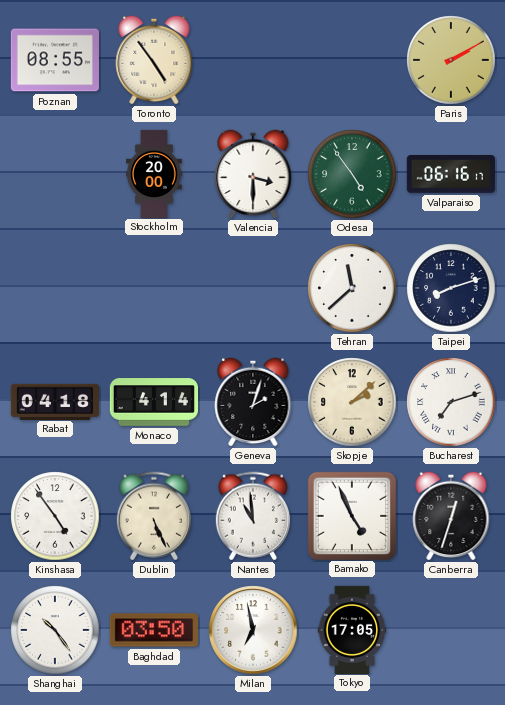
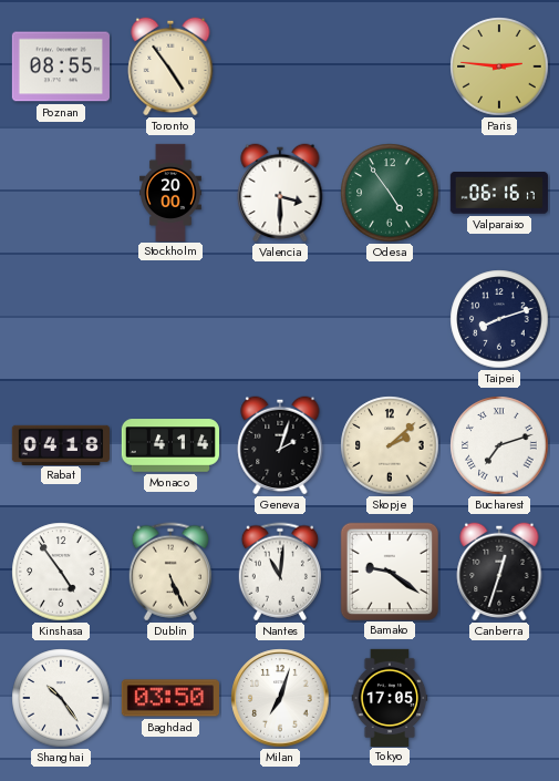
Paris: 2:10 -> 2:46
Tehran: 11:38 -> none
Nantes: 10:59 -> 11:01
Bamako: 4:56 -> 9:21
Milan: 6:58 -> 7:03
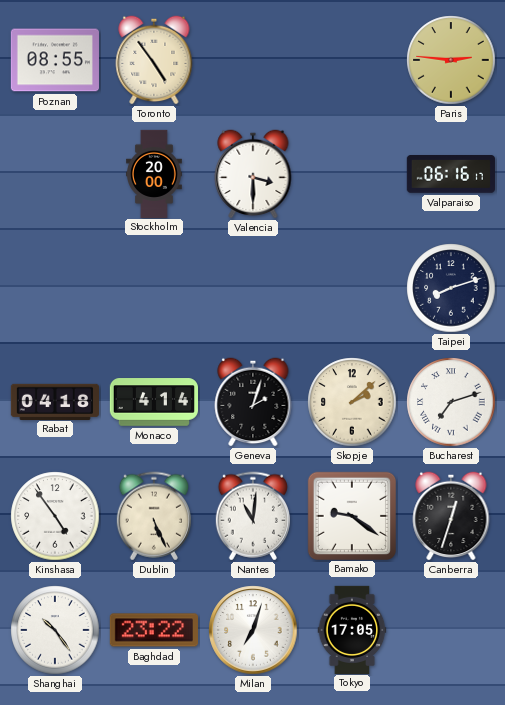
Odesa: 4:54 -> none
Baghdad: 03:50 -> 23:22
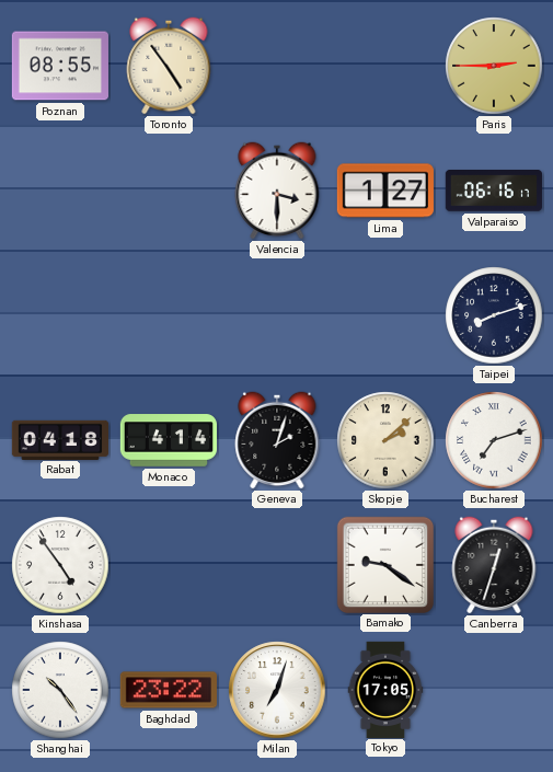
Paris: 2:46 -> 2:45
Stockholm: 20:00 -> none
Lima: none -> 1:27
Dublin: 5:26 -> none
Nantes: 11:01 -> none
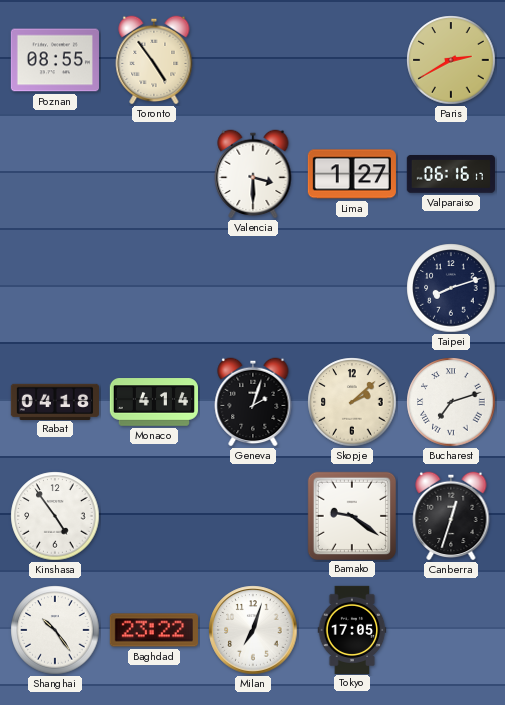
Paris: 2:45 -> 2:40
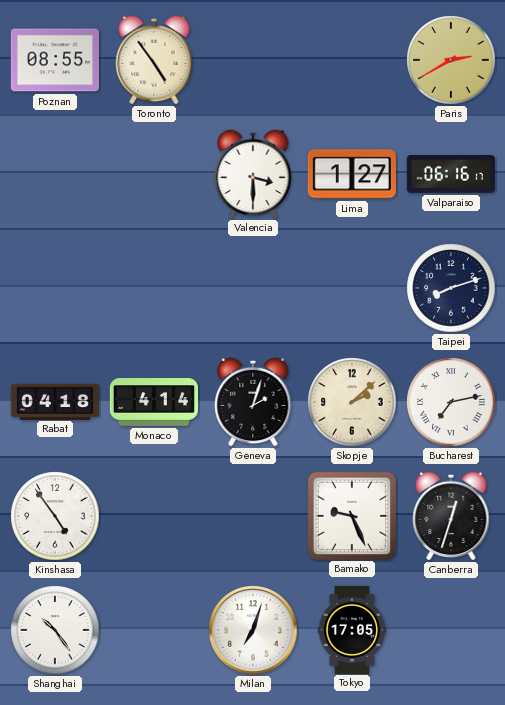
Bucharest: 7:12 -> 7:13
Bamako: 9:21 -> 9:26
Baghdad: 23:22 -> none
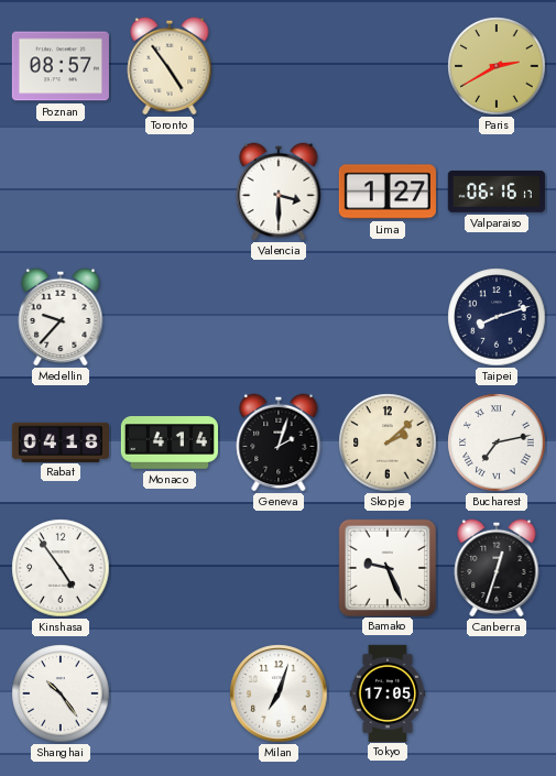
Poznan: 08:55 -> 08:57
Medellin: none -> 9:37
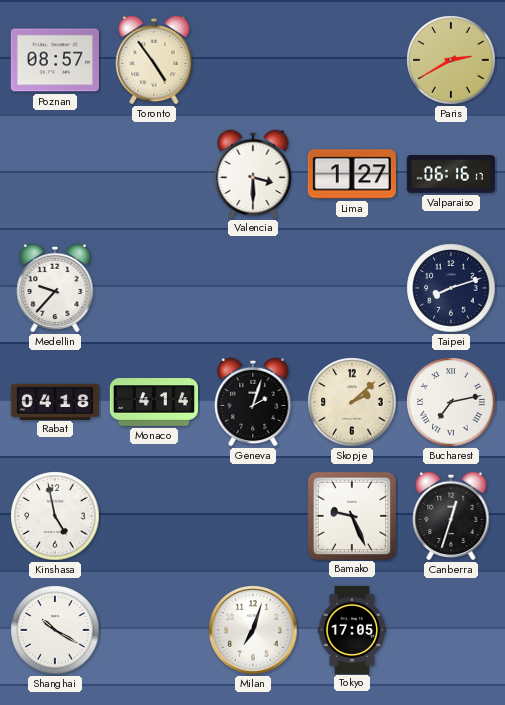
Kinshasa: 4:54 -> 4:58
Shanghai: 10:24 -> 10:20
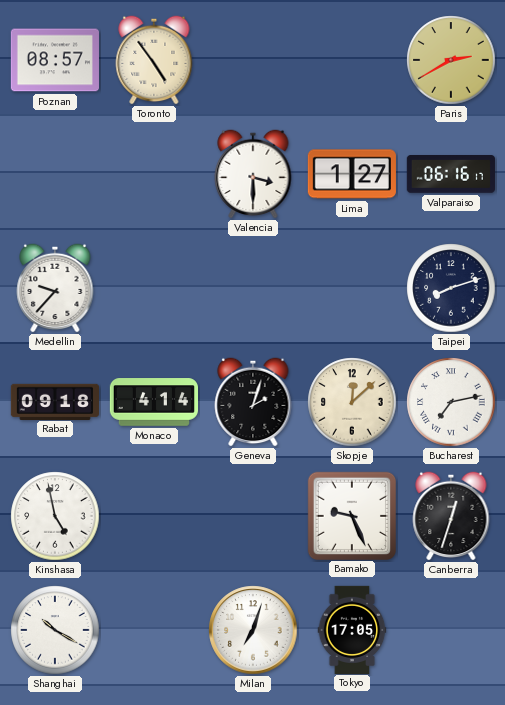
Rabat: 04:18 -> 09:18
Skopje: 2:08 -> 12:08
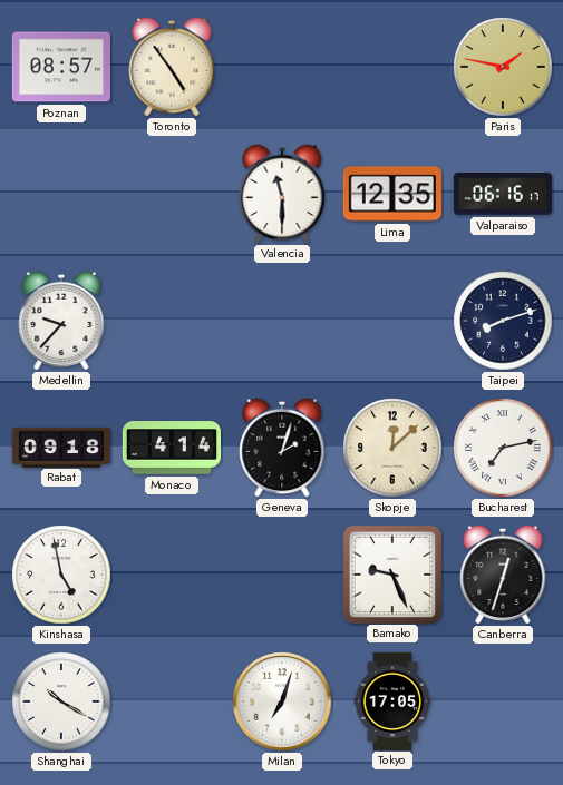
Paris: 2:40 -> 1:47
Valencia: 3:30 -> 11:30
Lima: 1:27 -> 12:35
